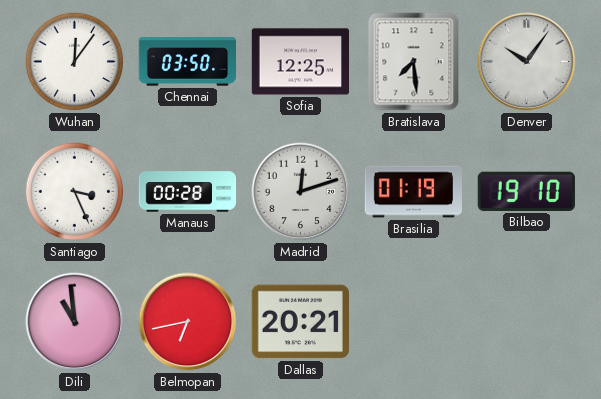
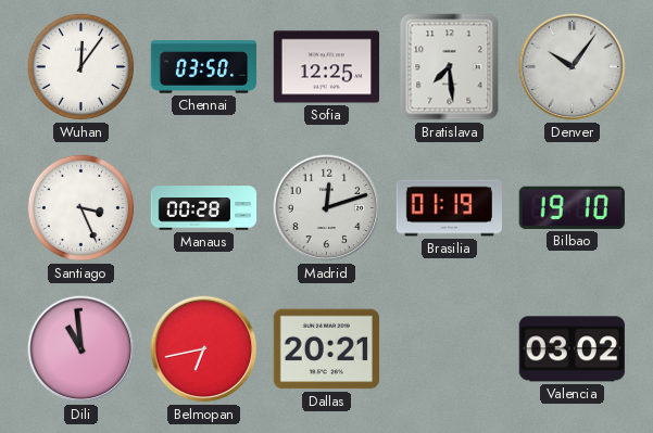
Valencia: none -> 03:02
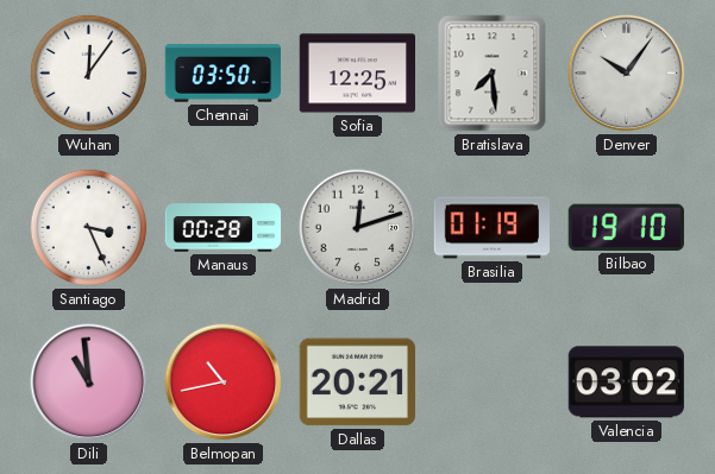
Belmopan: 6:43 -> 10:43
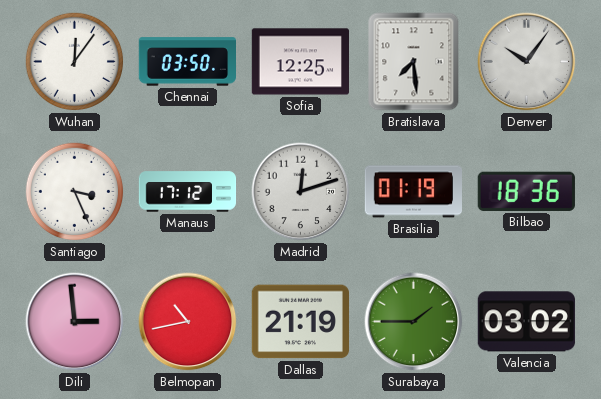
Manaus: 00:28 -> 17:12
Bilbao: 19:10 -> 18:36
Dili: 10:59 -> 2:59
Dallas: 20:21 -> 21:19
Surabaya: none -> 1:45
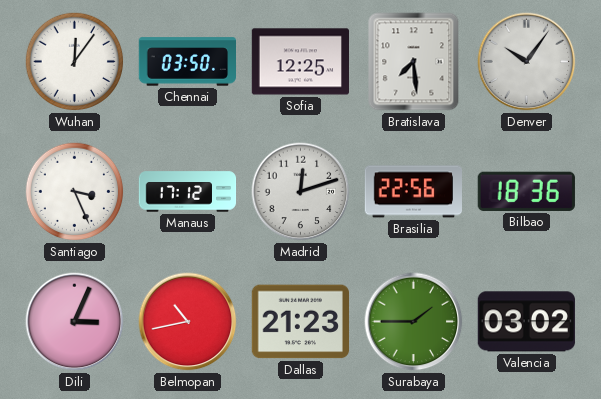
Brasilia: 01:19 -> 22:56
Dili: 2:59 -> 3:04
Dallas: 21:19 -> 21:23
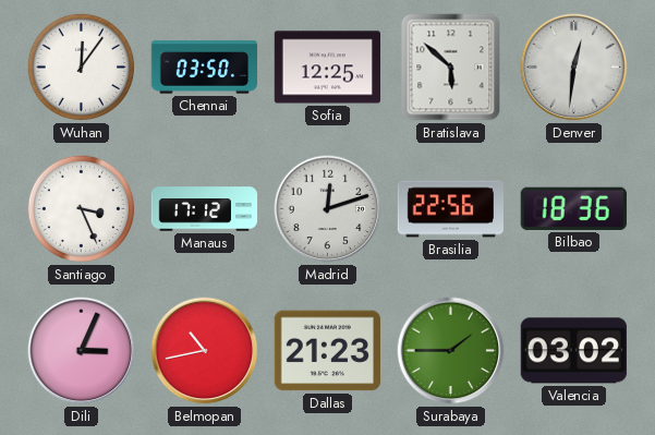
Bratislava: 7:29 -> 5:52
Denver: 10:06 -> 12:31
